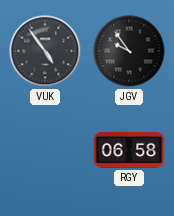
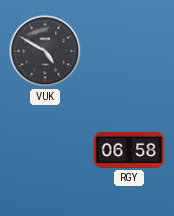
VUK: 4:54 -> 4:50
JGV: 9:54 -> none
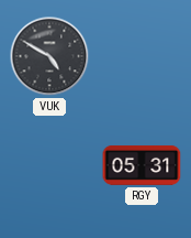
RGY: 06:58 -> 05:31
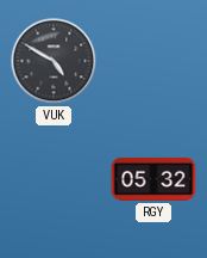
RGY: 05:31 -> 05:32
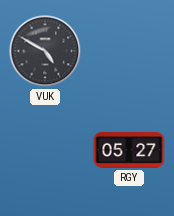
RGY: 05:32 -> 05:27
